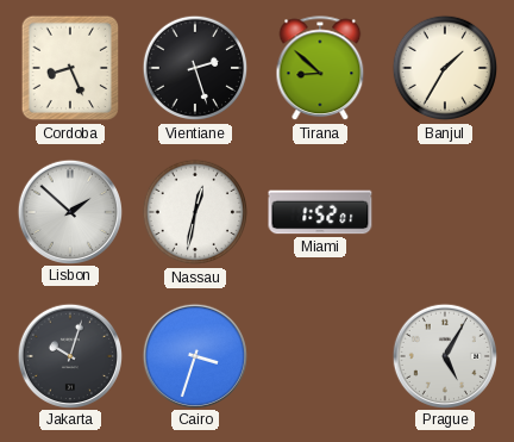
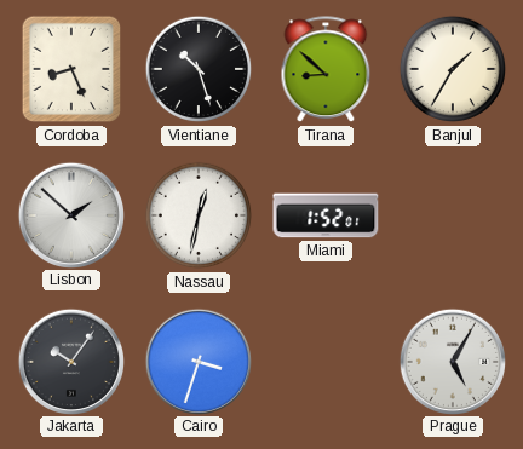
Vientiane: 2:27 -> 10:27
Jakarta: 10:03 -> 10:06
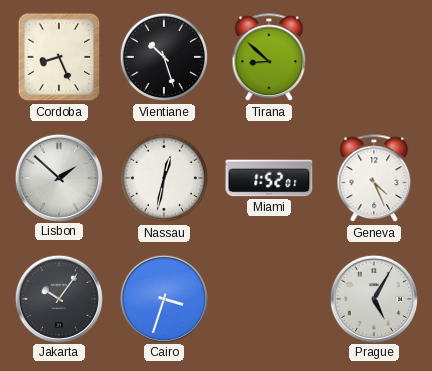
Banjul: 1:35 -> none
Geneva: none -> 4:26
